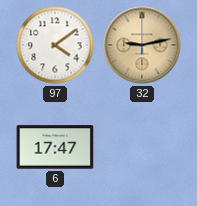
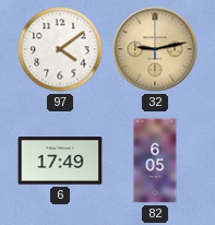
6: 17:47 -> 17:49
82: none -> 6:05
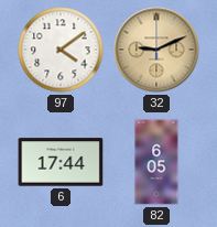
32: 9:13 -> 9:11
6: 17:49 -> 17:44
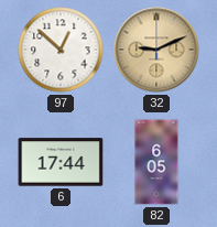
97: 4:09 -> 12:52
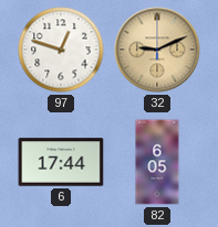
97: 12:52 -> 12:48
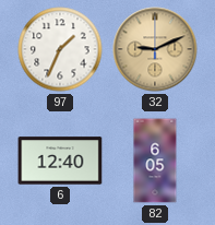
97: 12:48 -> 1:34
6: 17:44 -> 12:40
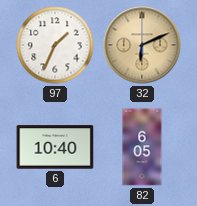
32: 9:11 -> 6:11
6: 12:40 -> 10:40
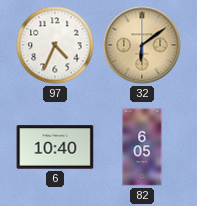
97: 1:34 -> 4:34
32: 6:11 -> 6:09
